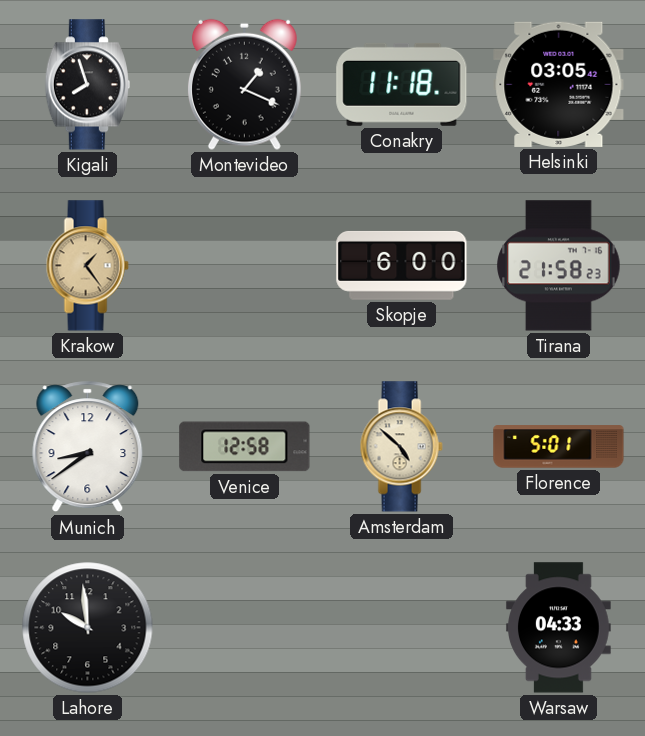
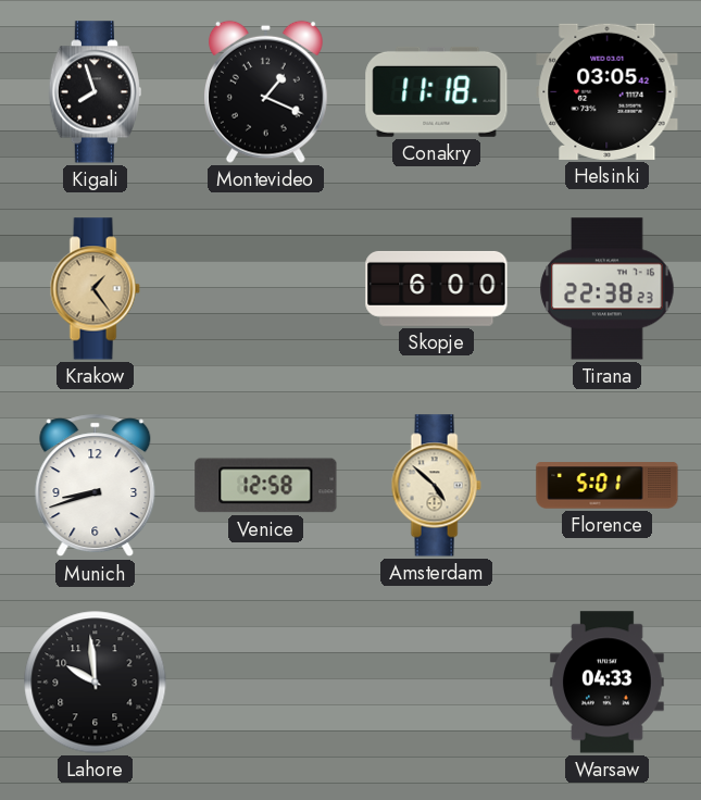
Tirana: 21:58 -> 22:38
Munich: 8:39 -> 8:42
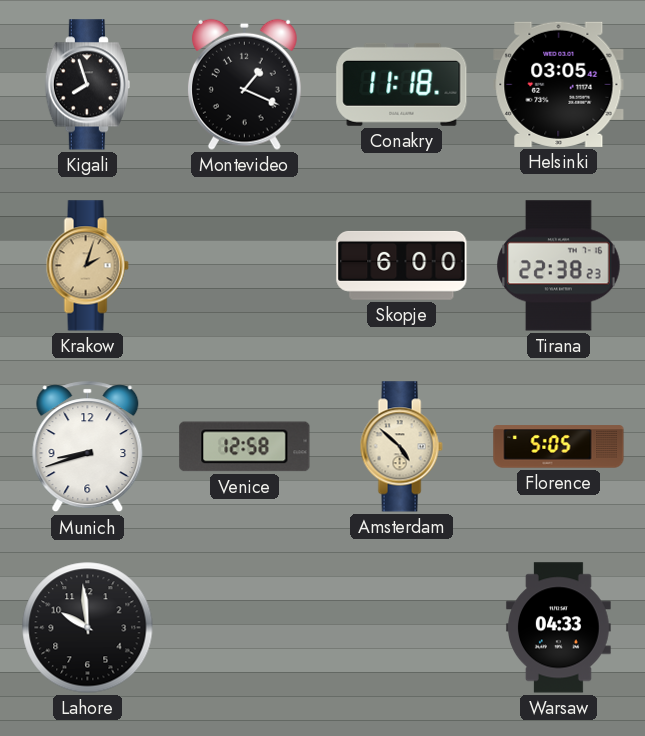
Krakow: 1:24 -> 2:03
Florence: 5:01 -> 5:05
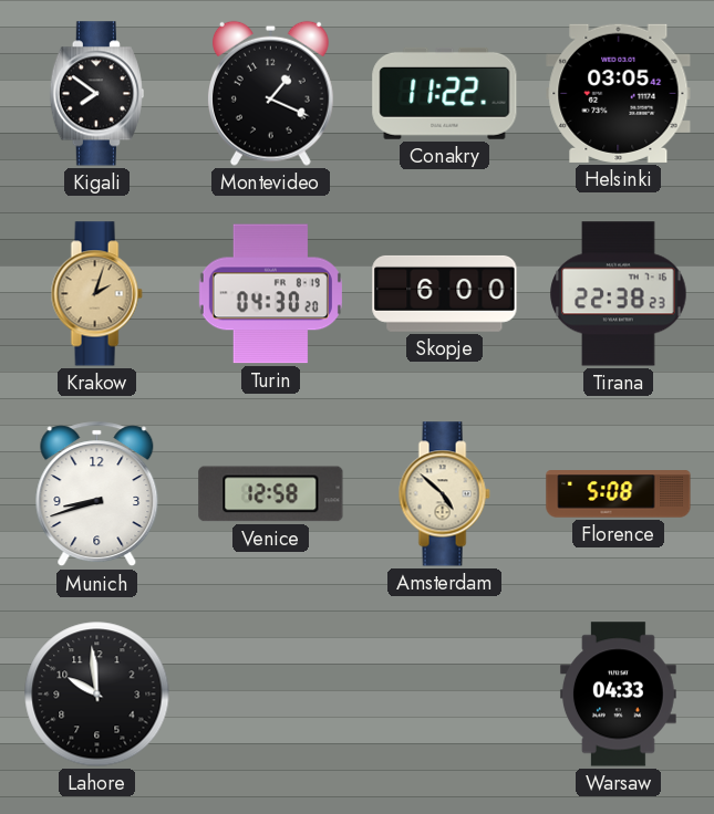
Kigali: 7:57 -> 7:51
Conakry: 11:18 -> 11:22
Turin: none -> 04:30
Florence: 5:05 -> 5:08
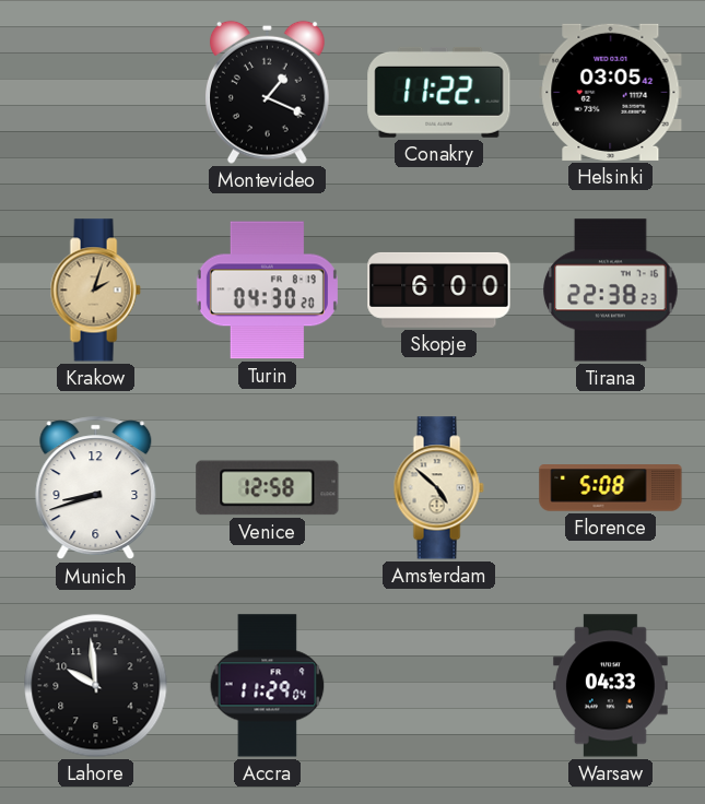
Kigali: 7:51 -> none
Accra: none -> 11:29
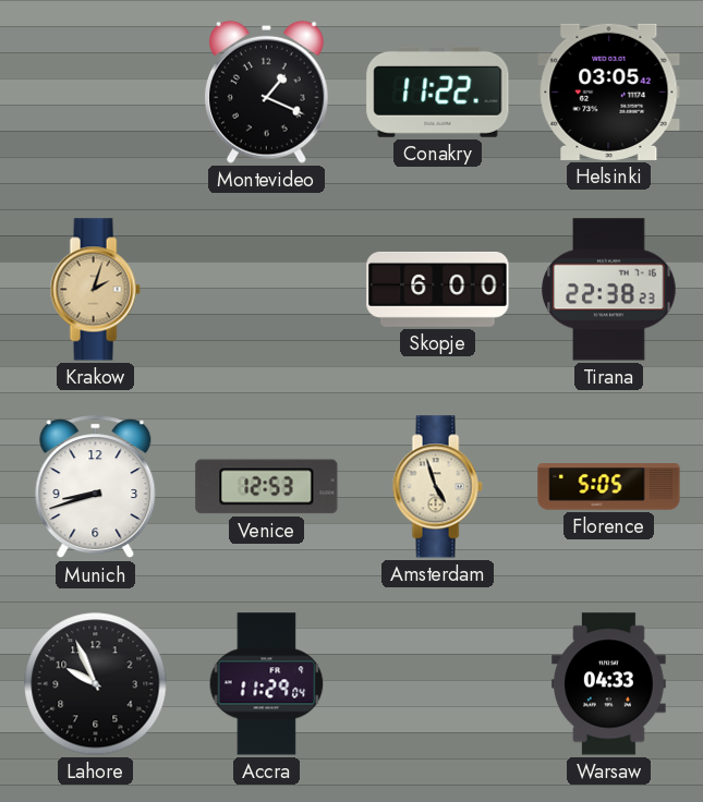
Turin: 04:30 -> none
Venice: 12:58 -> 12:53
Amsterdam: 4:52 -> 4:57
Florence: 5:08 -> 5:05
Lahore: 9:59 -> 9:56
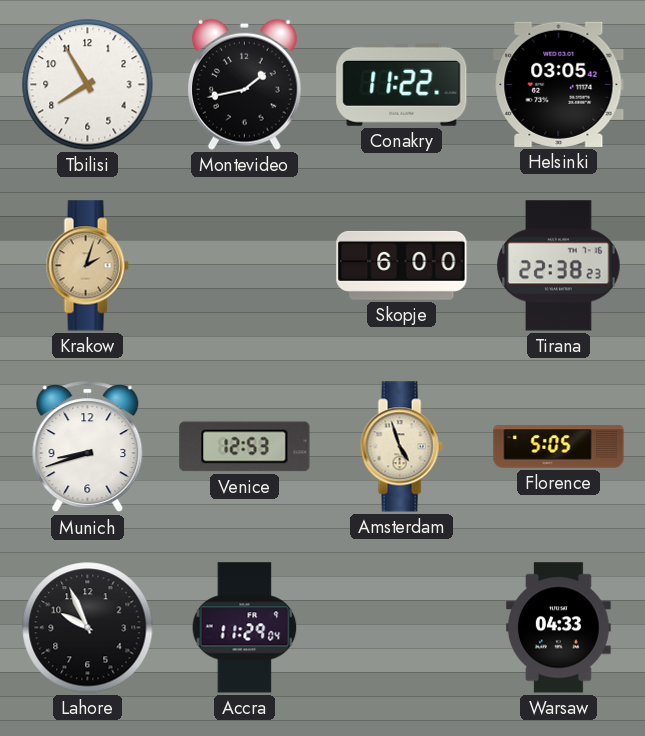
Tbilisi: none -> 7:55
Montevideo: 1:19 -> 1:43
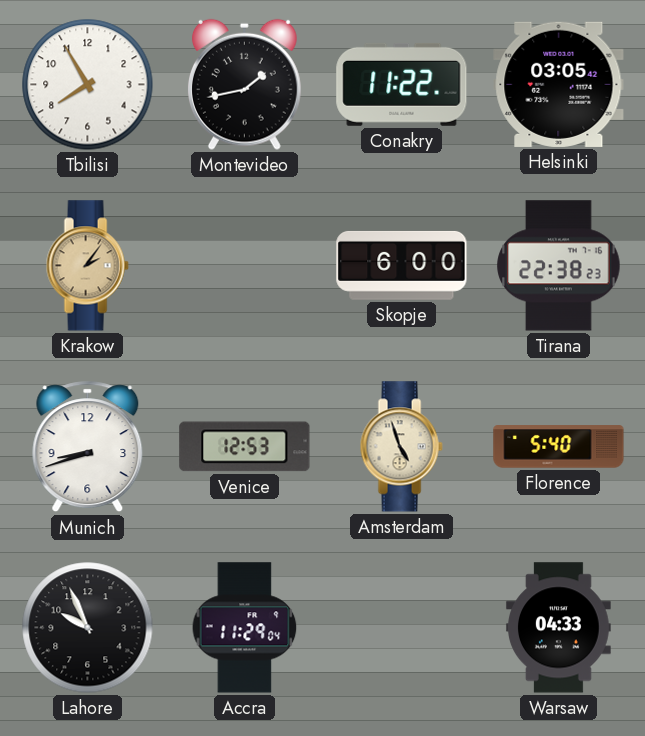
Krakow: 2:03 -> 2:06
Florence: 5:05 -> 5:40
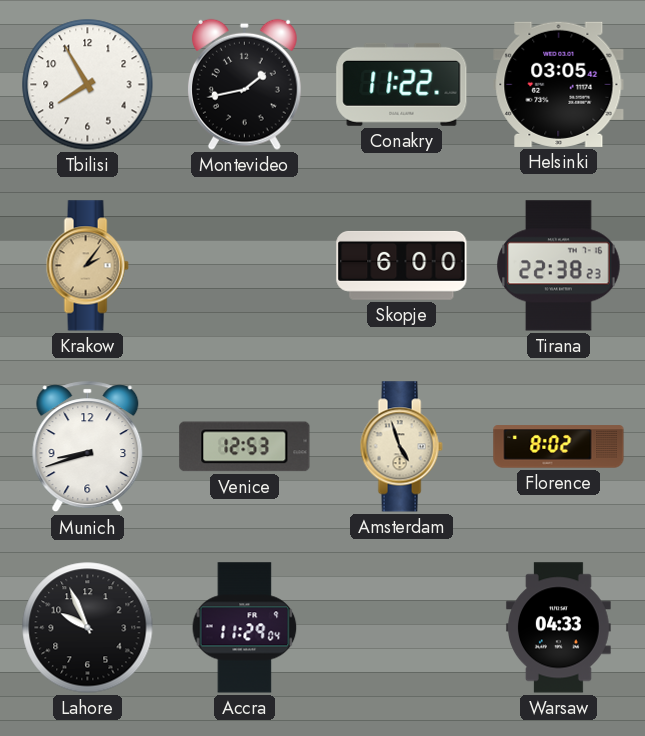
Florence: 5:40 -> 8:02
